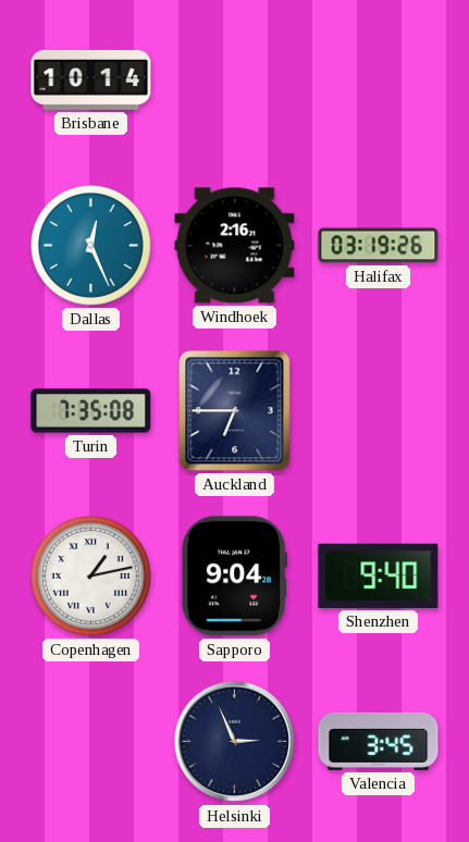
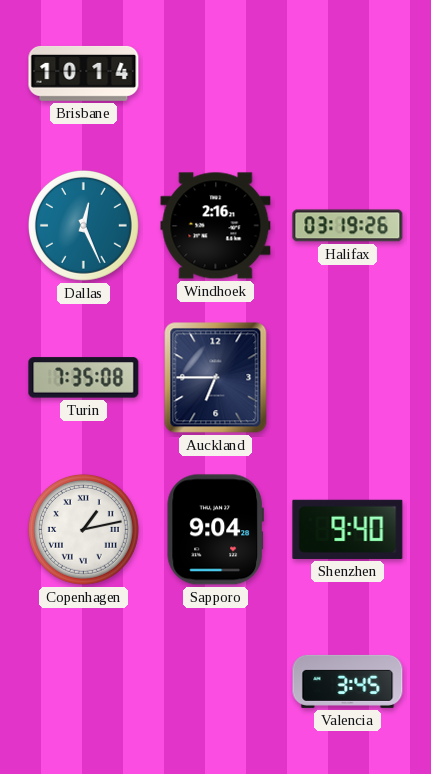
Helsinki: 2:56 -> none
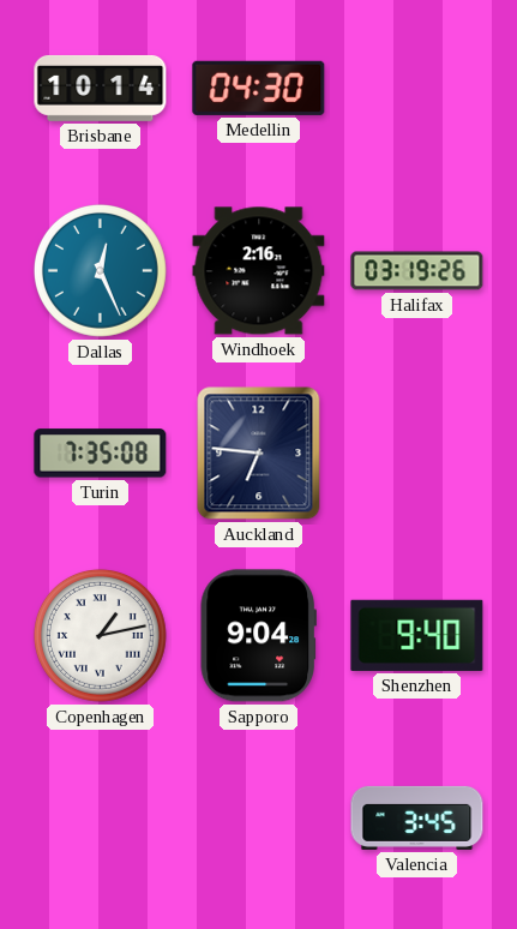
Medellin: none -> 04:30
Auckland: 6:45 -> 6:46
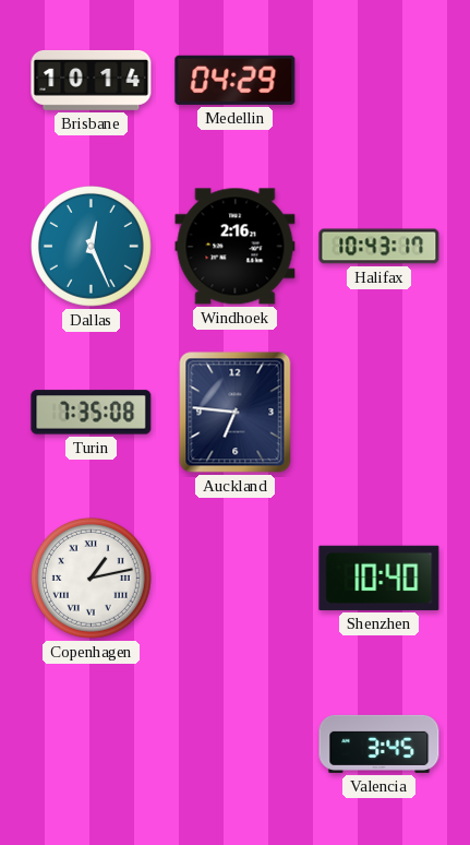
Medellin: 04:30 -> 04:29
Halifax: 03:19 -> 10:43
Sapporo: 9:04 -> none
Shenzhen: 9:40 -> 10:40
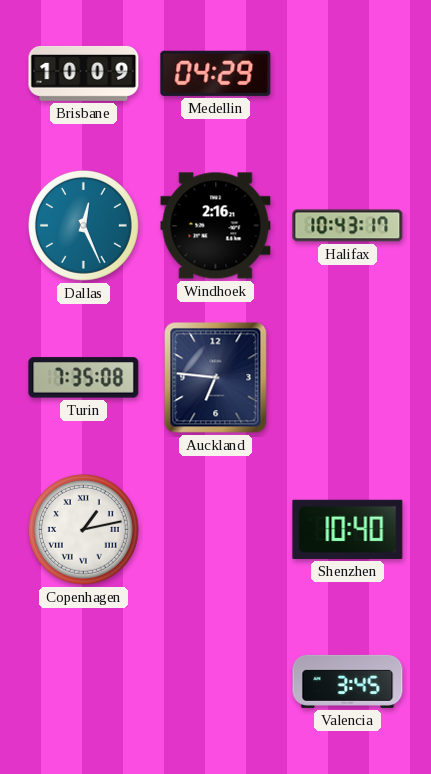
Brisbane: 10:14 -> 10:09
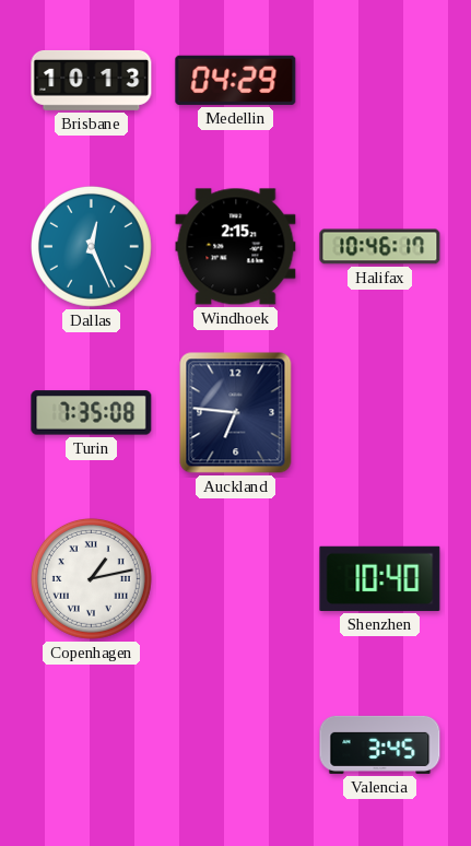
Brisbane: 10:09 -> 10:13
Windhoek: 2:16 -> 2:15
Halifax: 10:43 -> 10:46
